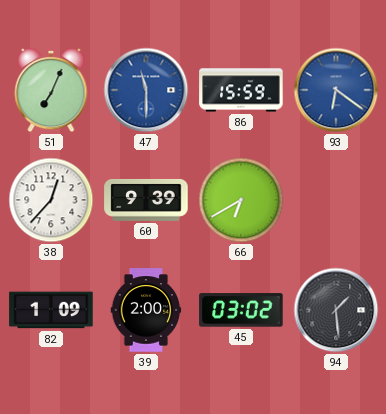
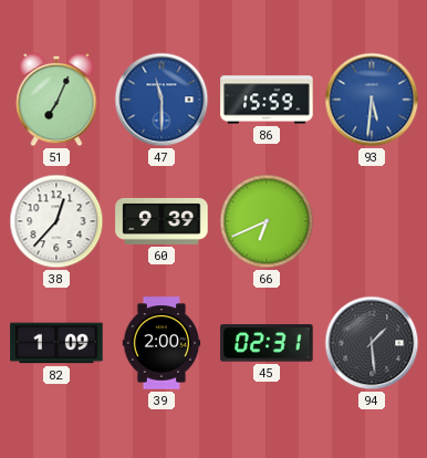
93: 6:21 -> 5:31
66: 6:40 -> 6:41
45: 03:02 -> 02:31
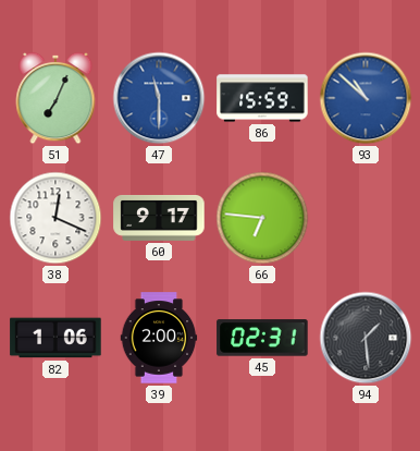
93: 5:31 -> 10:52
38: 12:37 -> 12:19
60: 9:39 -> 9:17
66: 6:41 -> 6:46
82: 1:09 -> 1:06
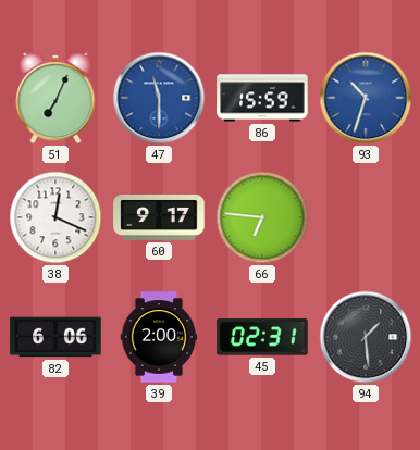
93: 10:52 -> 10:33
82: 1:06 -> 6:06
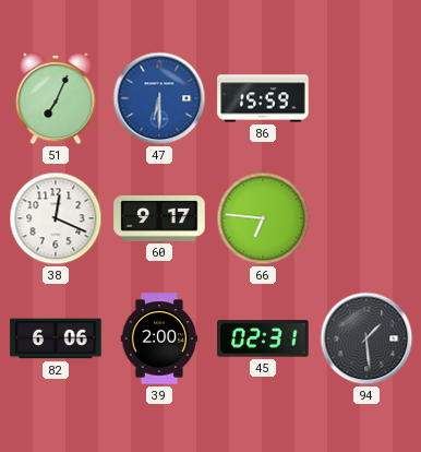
47: 11:30 -> 6:30
93: 10:33 -> none
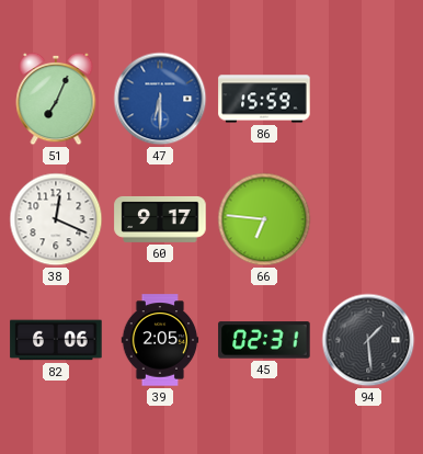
39: 2:00 -> 2:05
